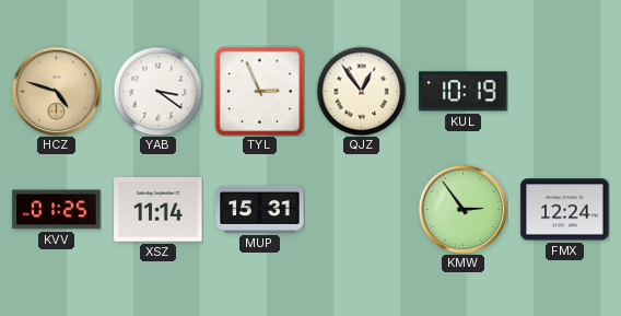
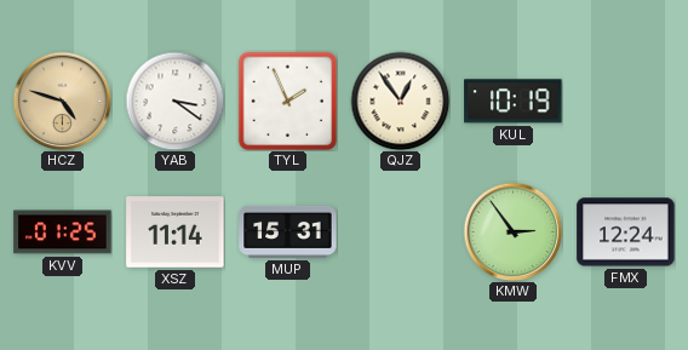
TYL: 2:56 -> 1:56
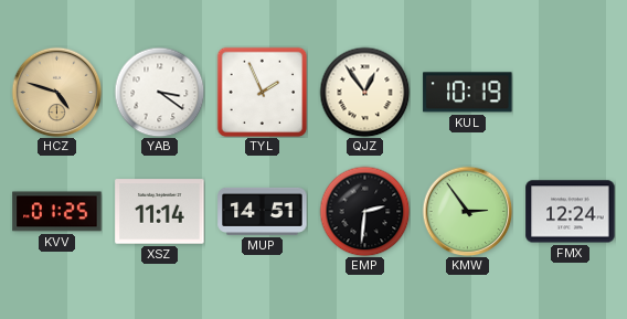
MUP: 15:31 -> 14:51
EMP: none -> 2:31
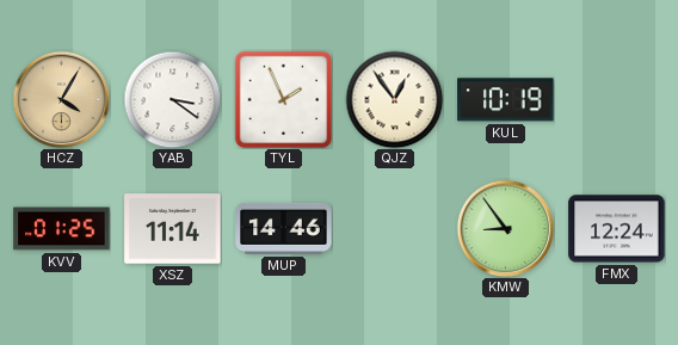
HCZ: 4:48 -> 4:05
MUP: 14:51 -> 14:46
EMP: 2:31 -> none
KMW: 2:54 -> 8:54
